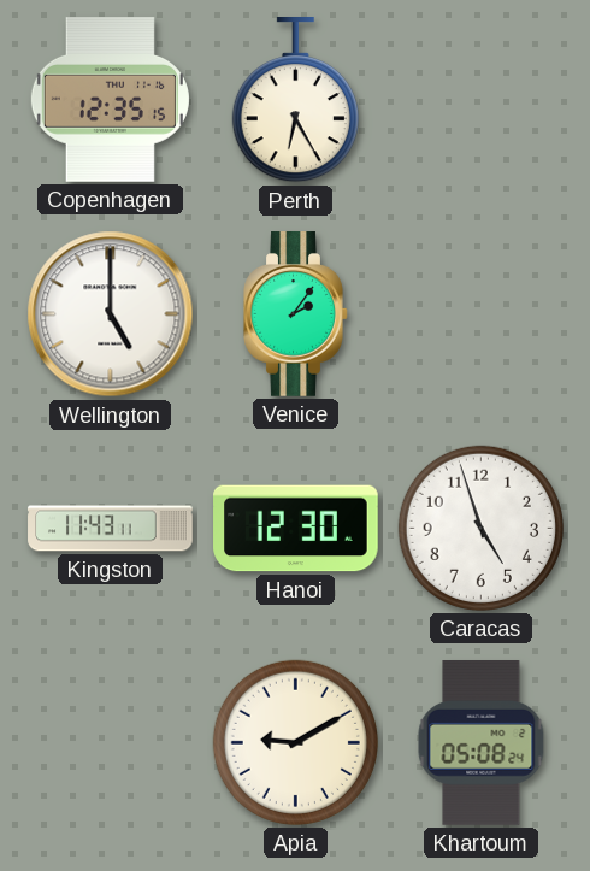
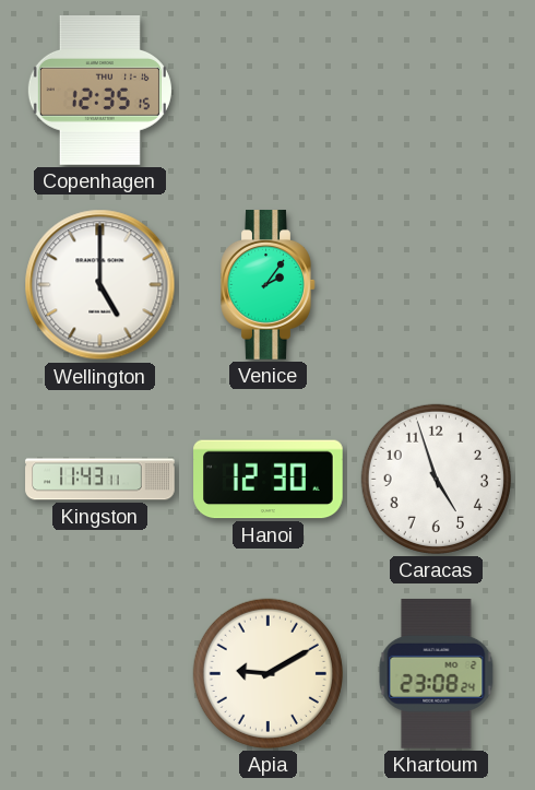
Perth: 6:25 -> none
Khartoum: 05:08 -> 23:08
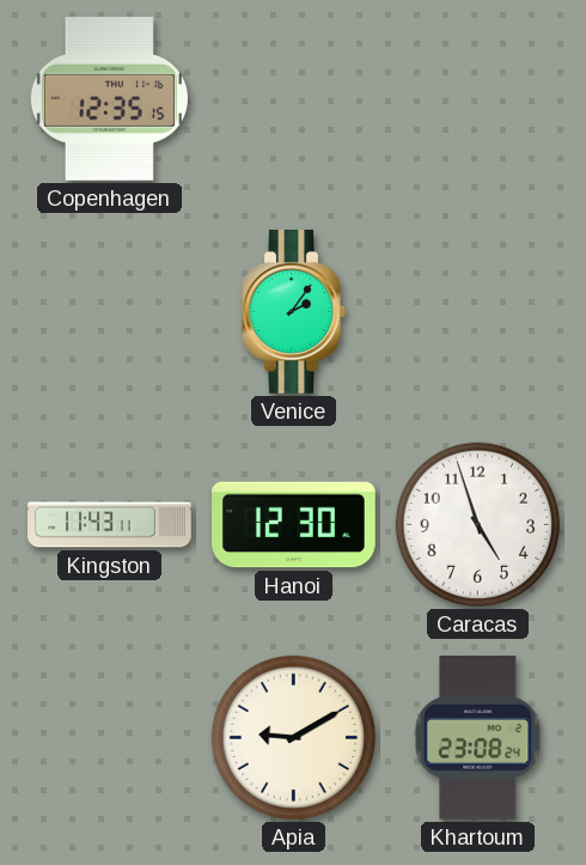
Wellington: 5:00 -> none
